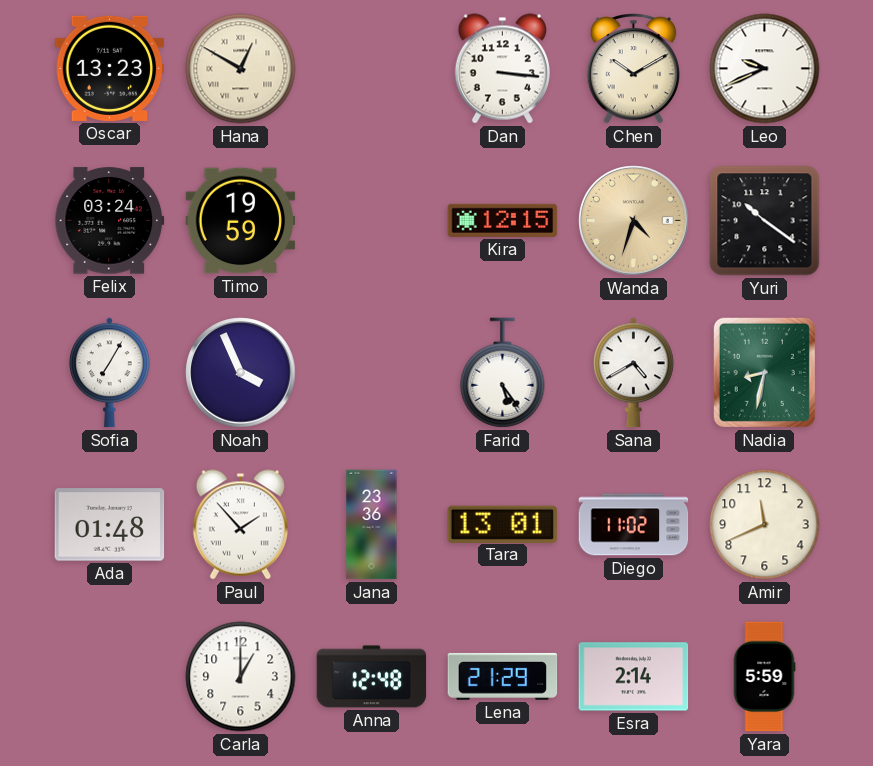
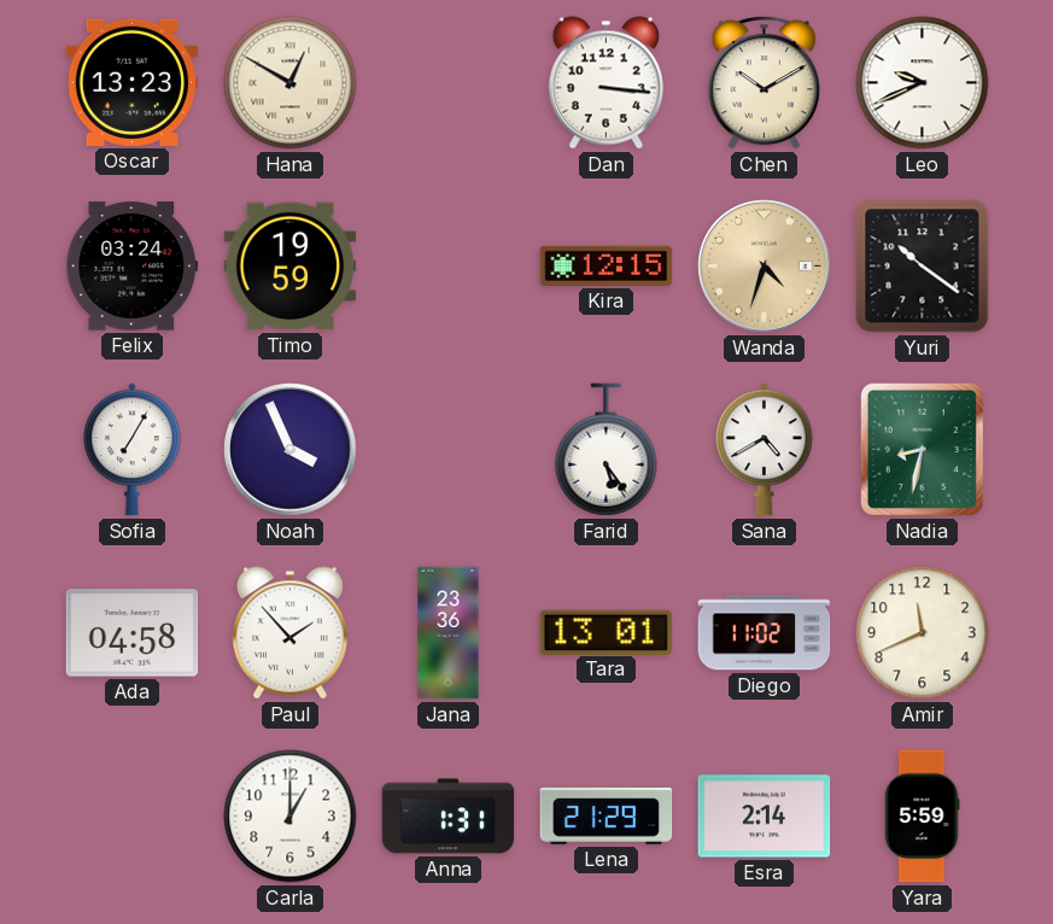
Ada: 01:48 -> 04:58
Anna: 12:48 -> 1:31
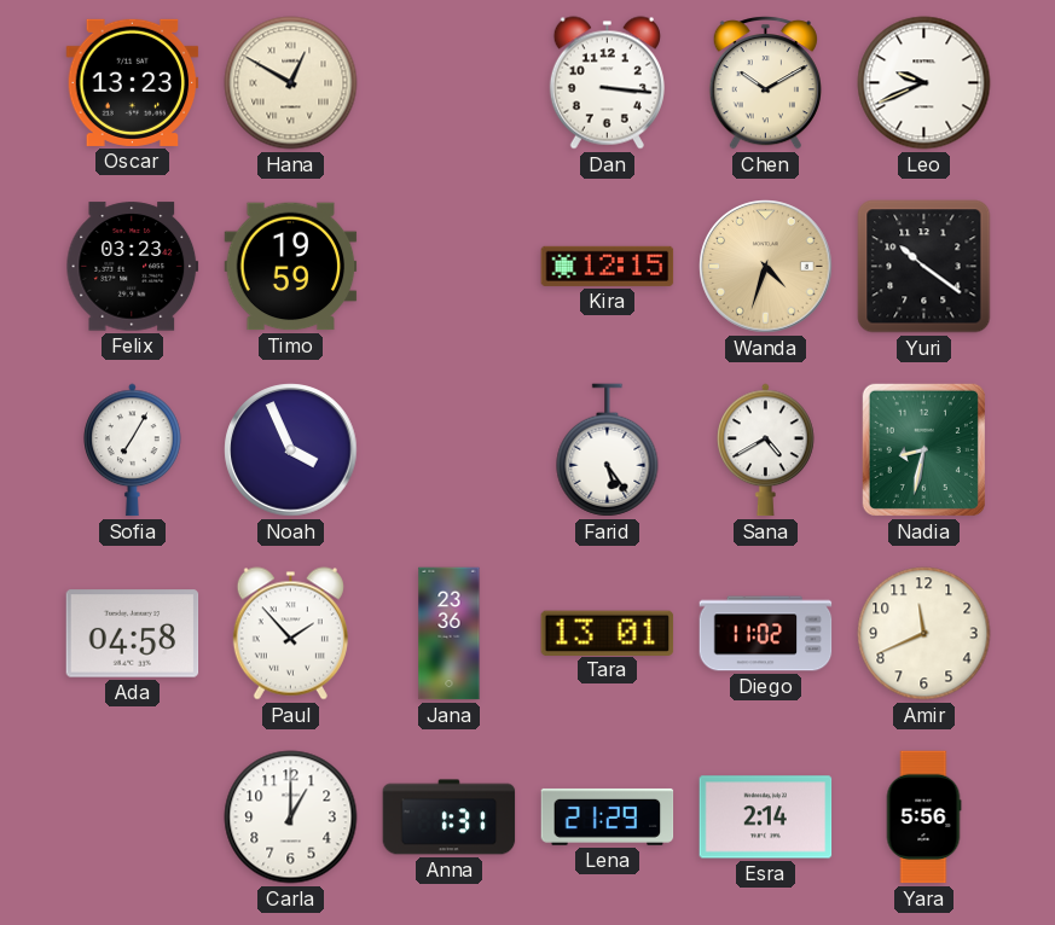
Felix: 03:24 -> 03:23
Yara: 5:59 -> 5:56
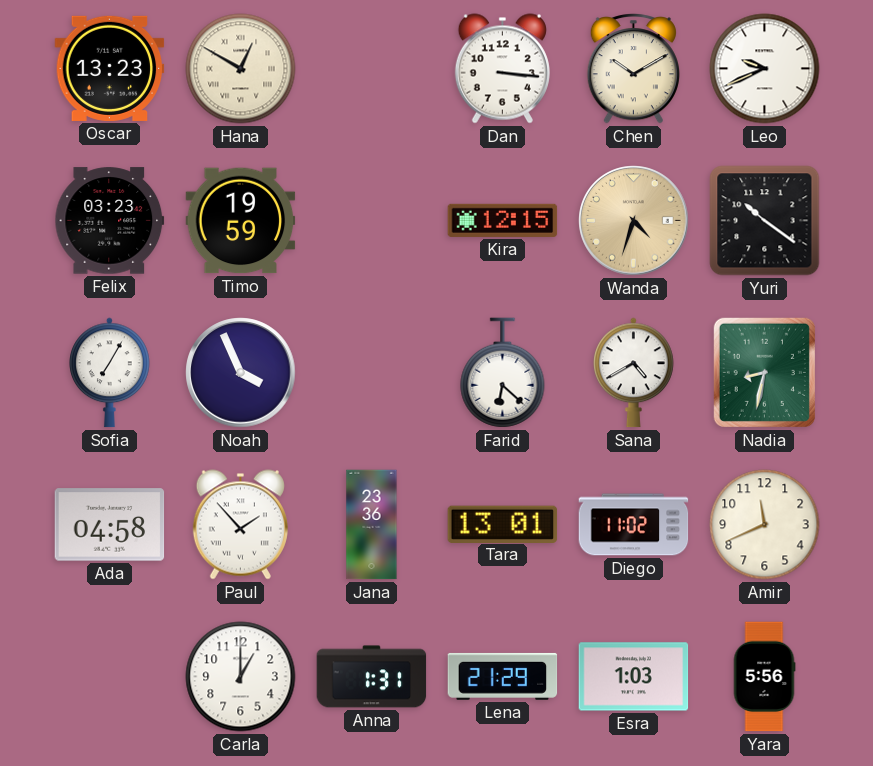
Farid: 5:24 -> 6:22
Esra: 2:14 -> 1:03
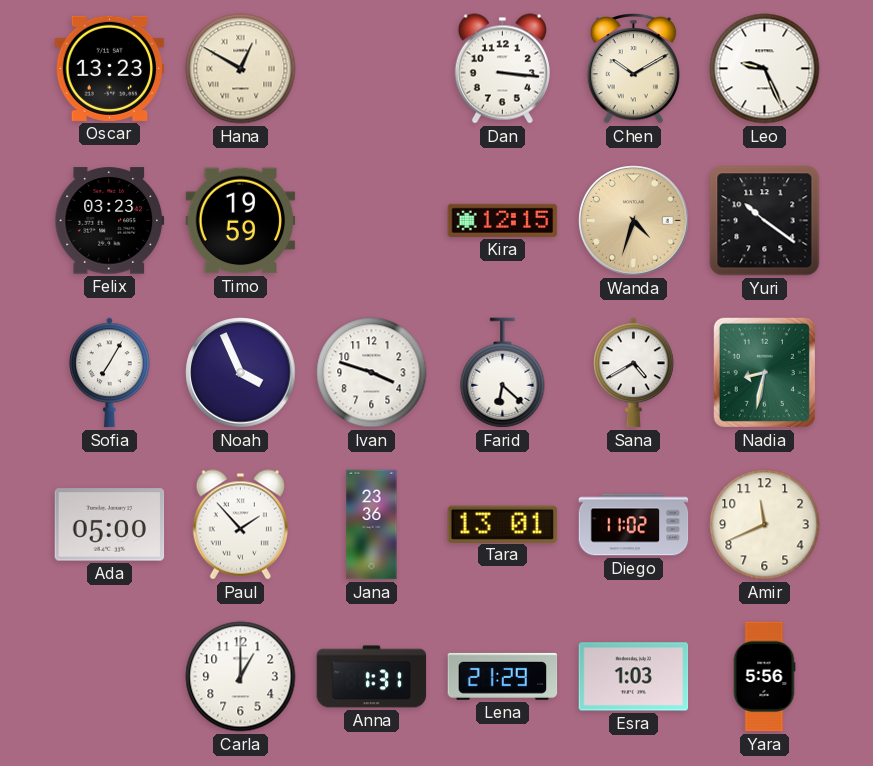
Leo: 9:41 -> 9:26
Ivan: none -> 3:48
Ada: 04:58 -> 05:00
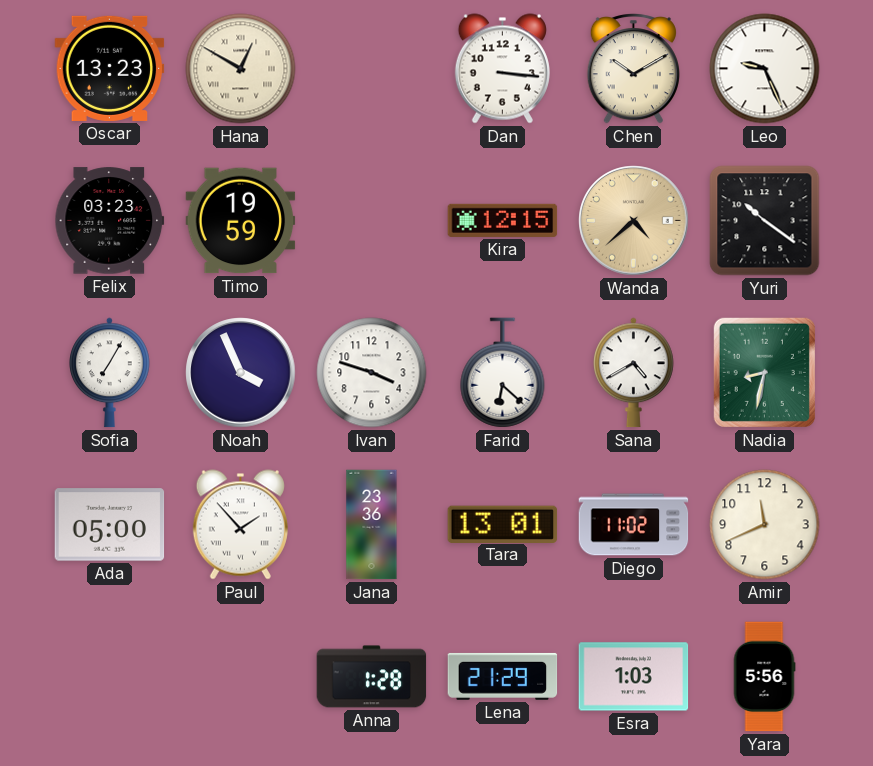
Wanda: 4:33 -> 4:38
Carla: 1:00 -> none
Anna: 1:31 -> 1:28
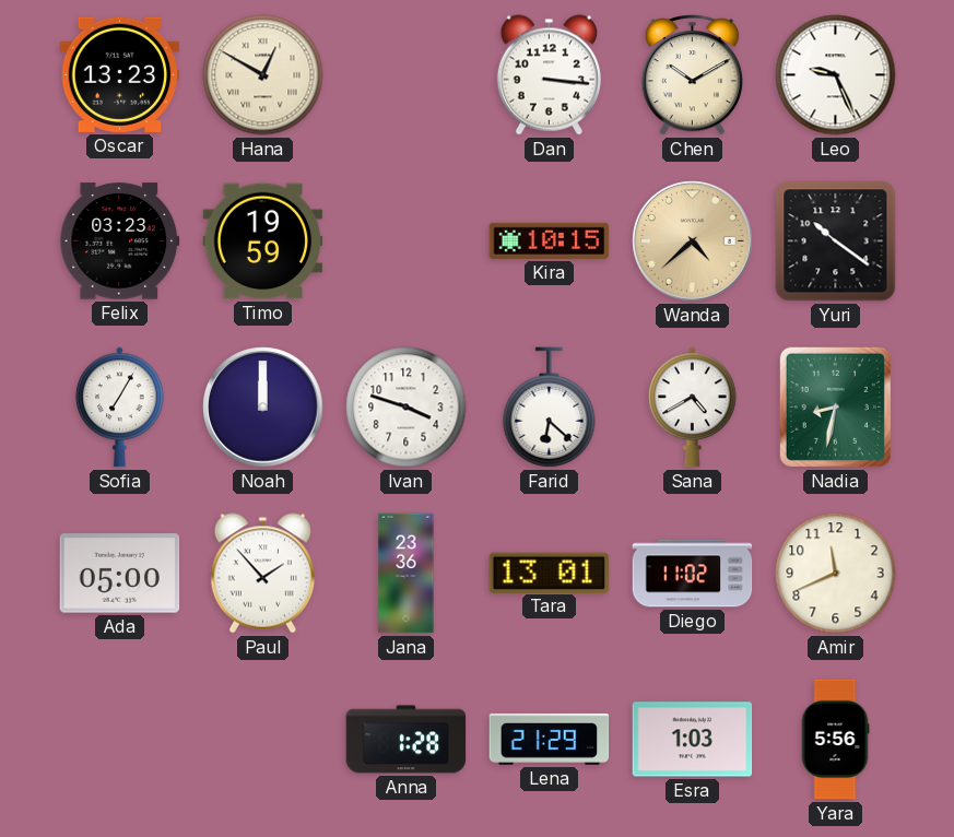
Kira: 12:15 -> 10:15
Noah: 3:56 -> 12:00
